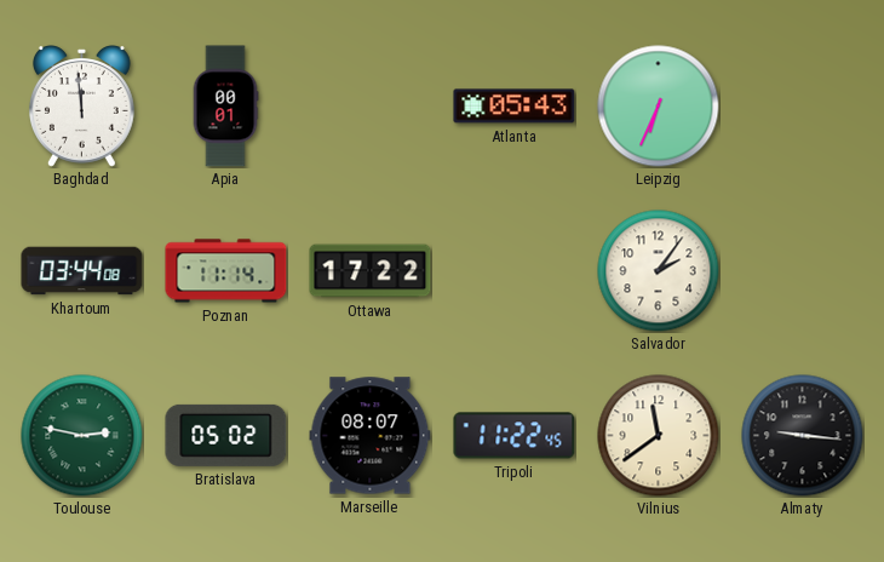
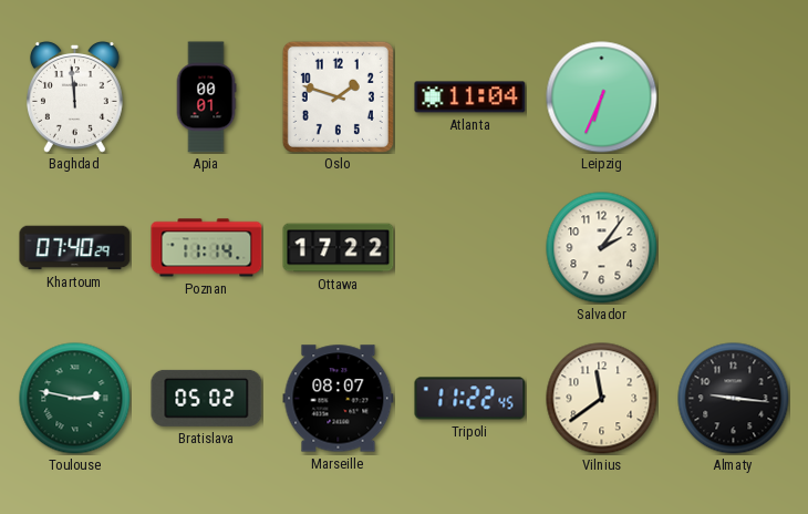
Oslo: none -> 1:48
Atlanta: 05:43 -> 11:04
Khartoum: 03:44 -> 07:40
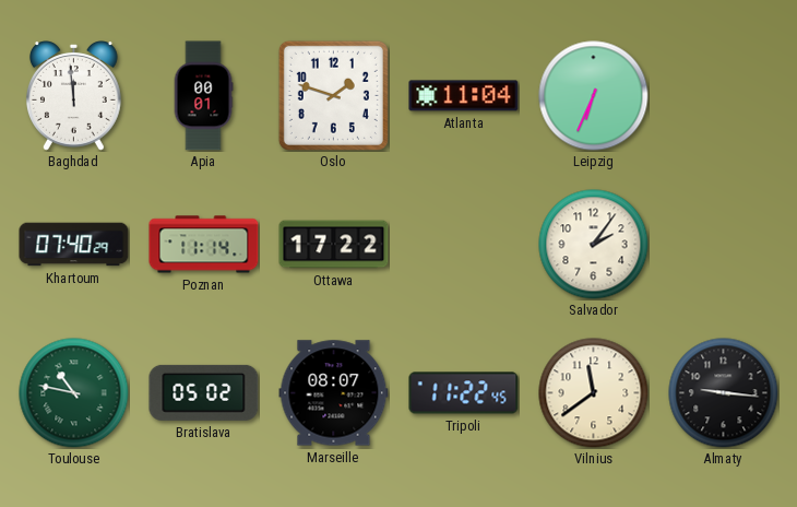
Toulouse: 2:47 -> 10:47
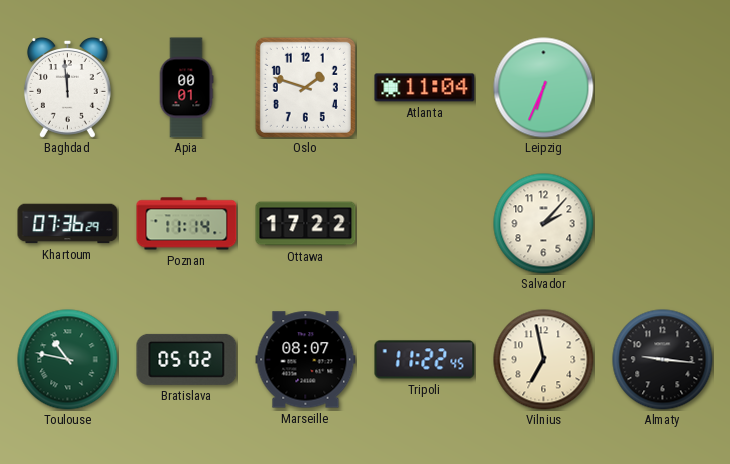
Khartoum: 07:40 -> 07:36
Salvador: 2:06 -> 2:07
Vilnius: 11:39 -> 6:58
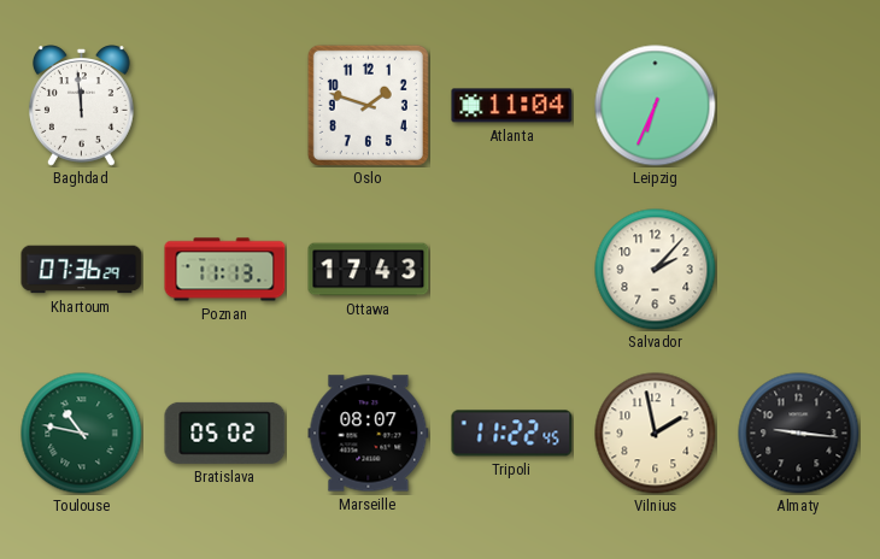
Apia: 00:01 -> none
Poznan: 11:14 -> 11:13
Ottawa: 17:22 -> 17:43
Vilnius: 6:58 -> 1:58
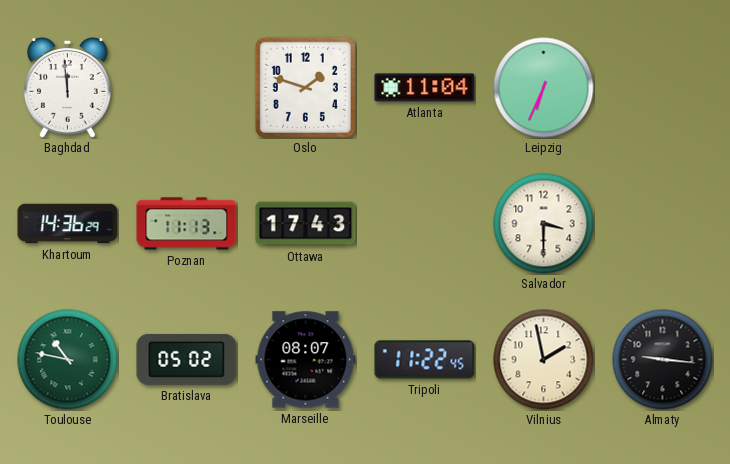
Khartoum: 07:36 -> 14:36
Salvador: 2:07 -> 3:30
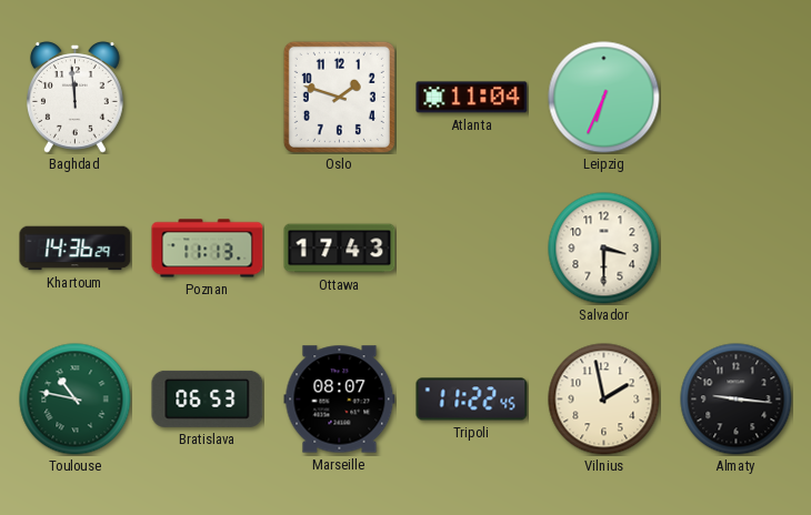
Bratislava: 05:02 -> 06:53
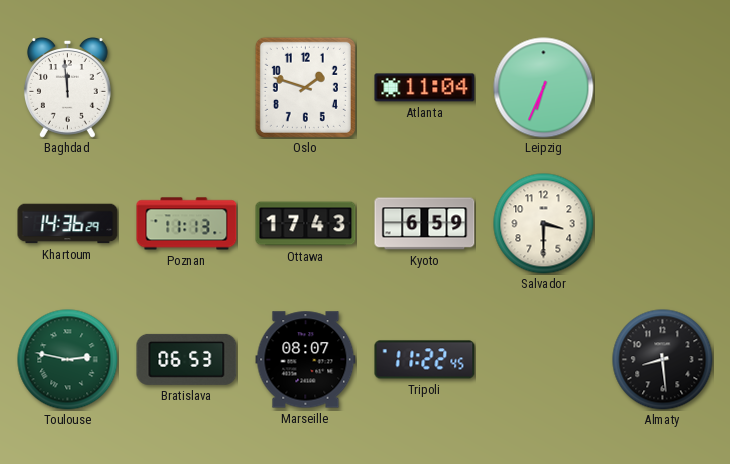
Kyoto: none -> 6:59
Toulouse: 10:47 -> 2:47
Vilnius: 1:58 -> none
Almaty: 9:16 -> 8:29
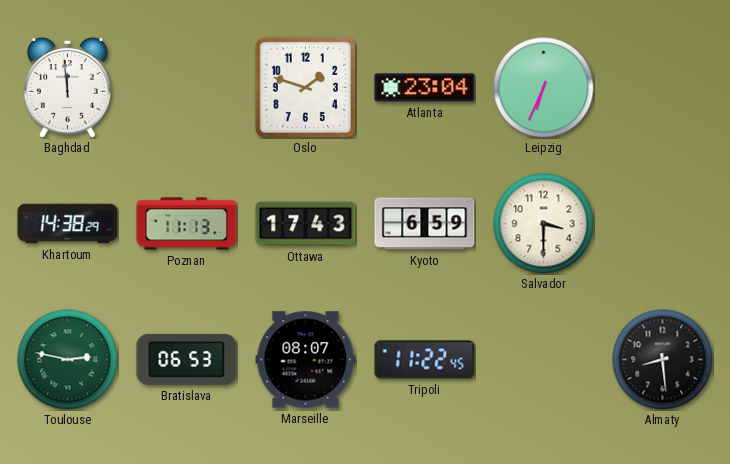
Atlanta: 11:04 -> 23:04
Khartoum: 14:36 -> 14:38
